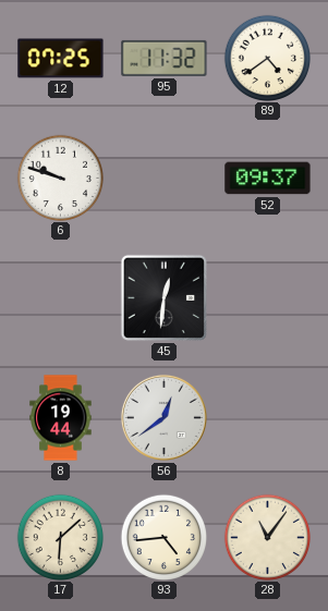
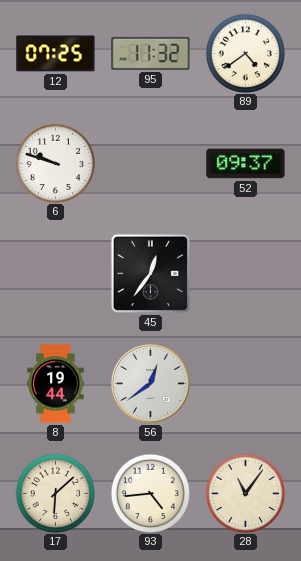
45: 12:31 -> 12:36
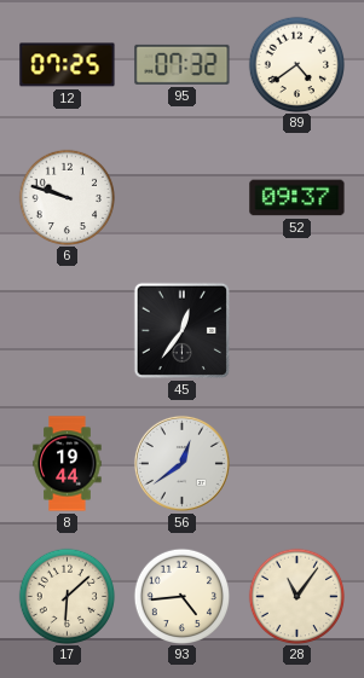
95: 11:32 -> 07:32
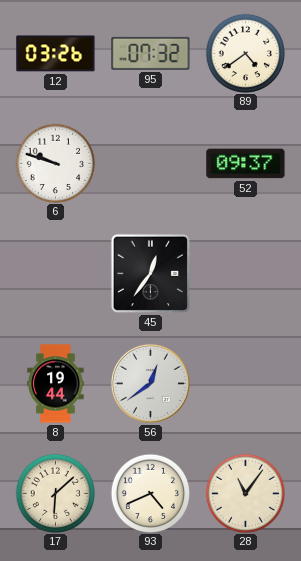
12: 07:25 -> 03:26
93: 4:44 -> 4:41
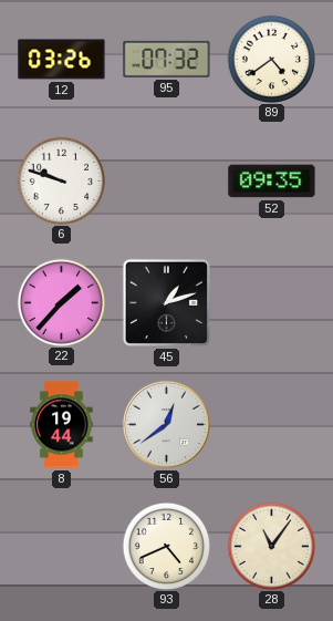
52: 09:37 -> 09:35
22: none -> 1:37
45: 12:36 -> 1:12
17: 6:08 -> none
